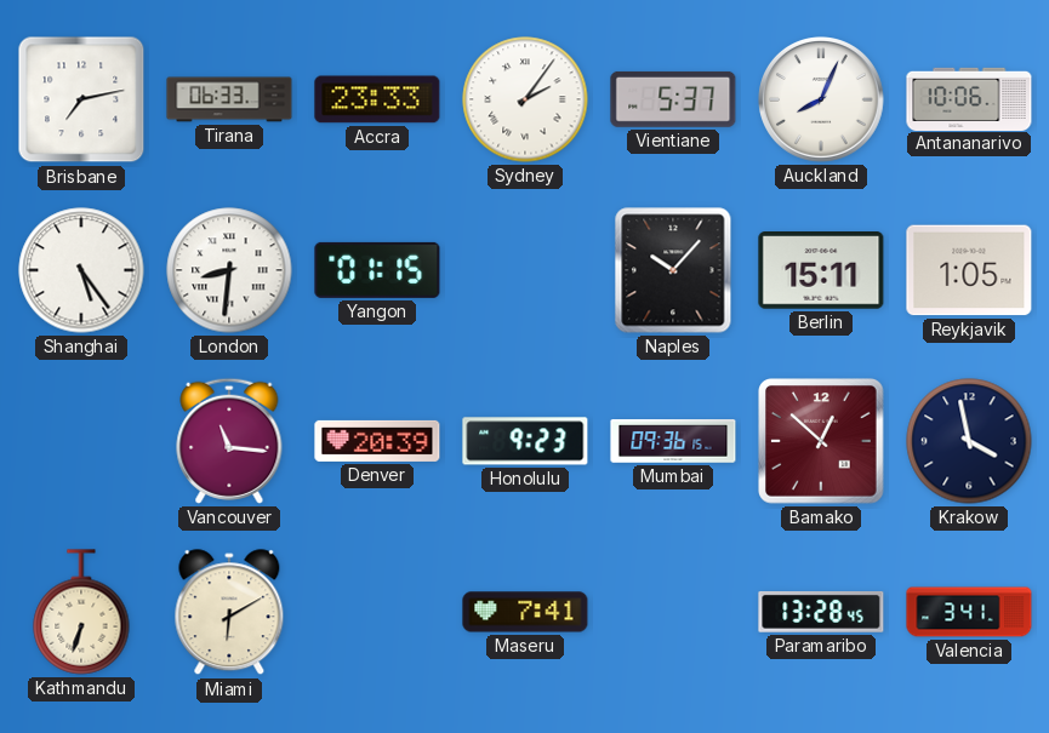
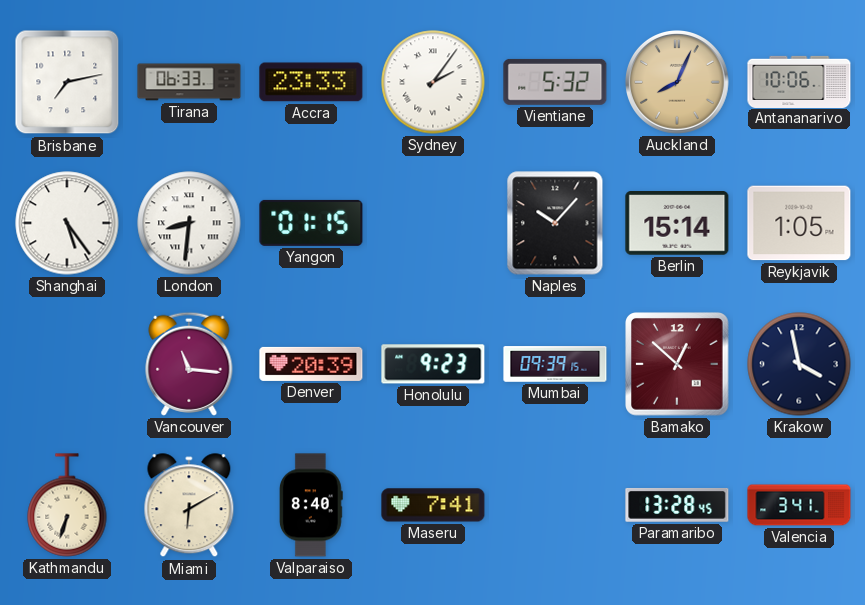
Vientiane: 5:37 -> 5:32
Auckland dial: white -> champagne
Berlin: 15:11 -> 15:14
Mumbai: 09:36 -> 09:39
Valparaiso: none -> 8:40
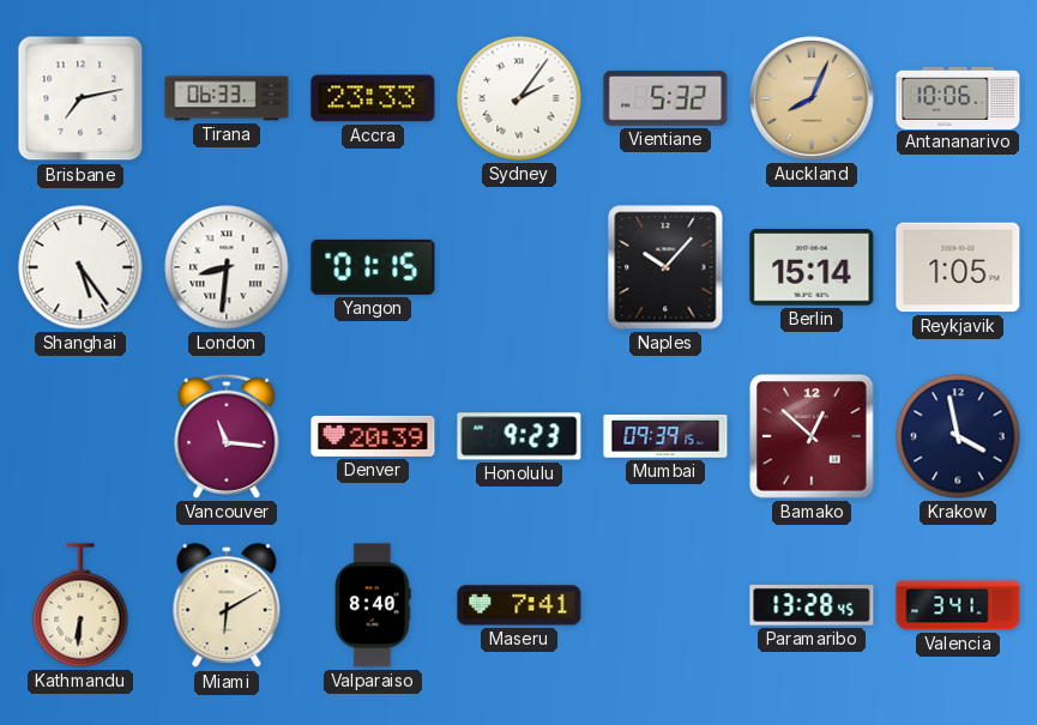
Kathmandu: 6:33 -> 6:31
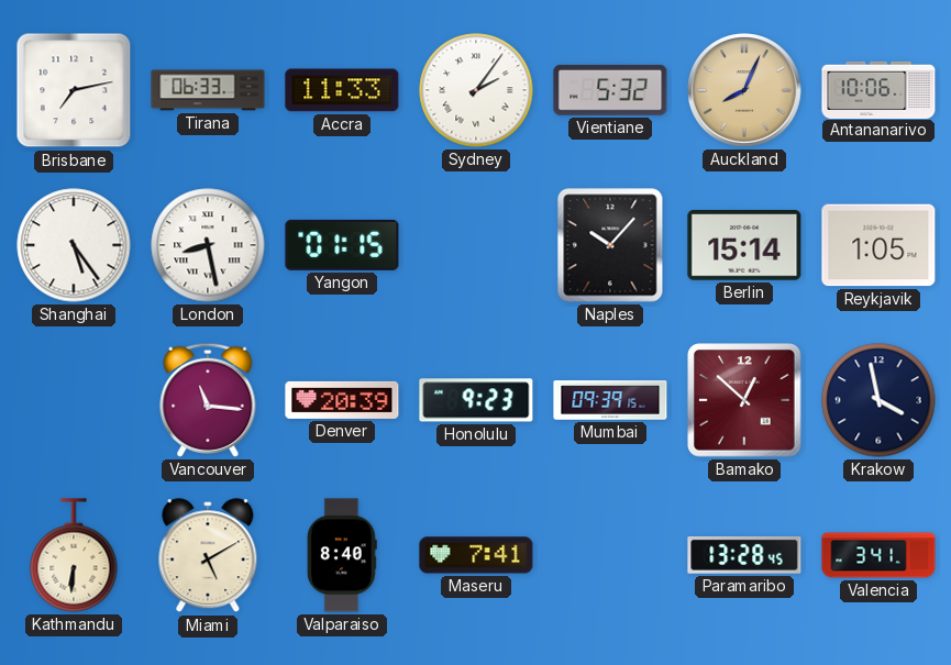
Accra: 23:33 -> 11:33
London: 8:31 -> 8:28
Miami: 6:10 -> 5:10
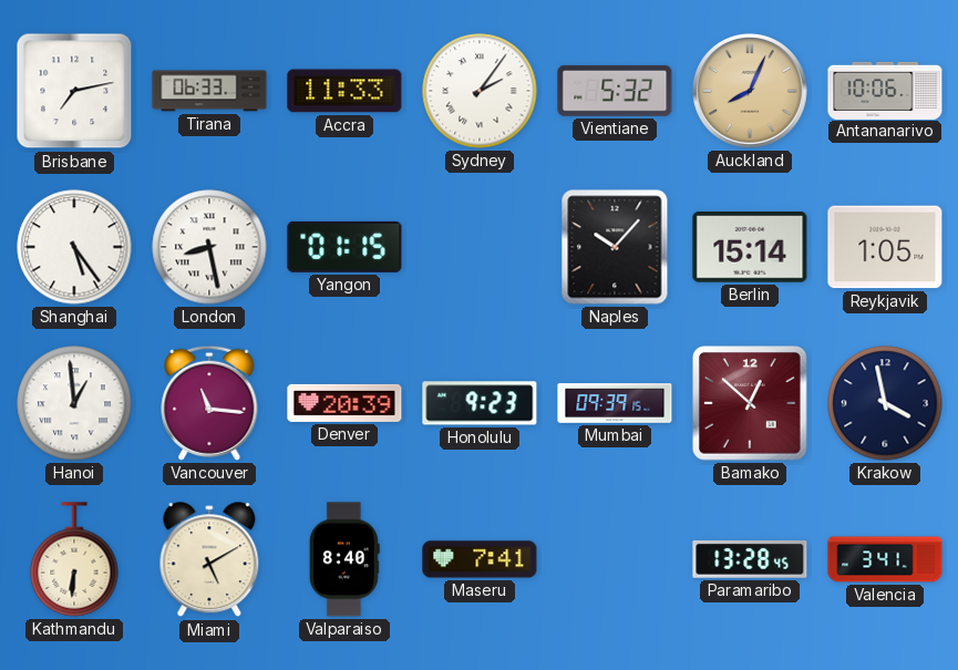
Hanoi: none -> 12:59
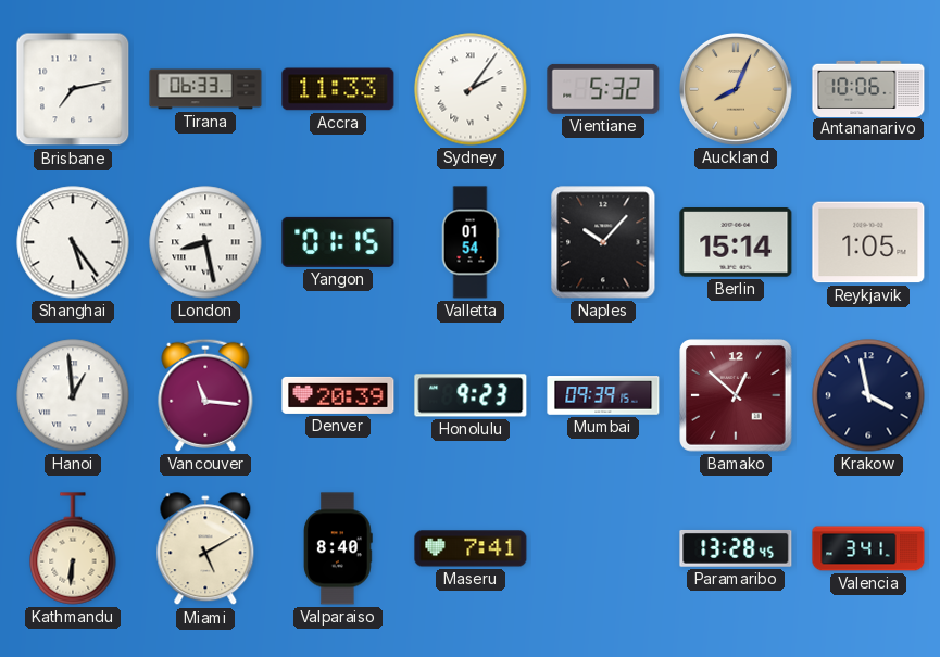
Valletta: none -> 01:54
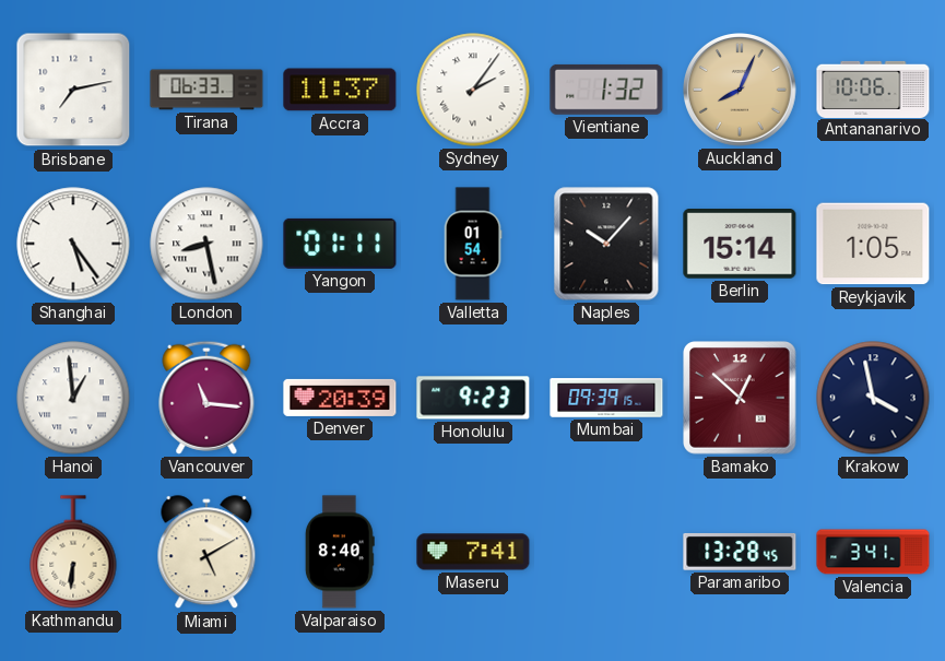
Accra: 11:33 -> 11:37
Vientiane: 5:32 -> 1:32
Yangon: 01:15 -> 01:11
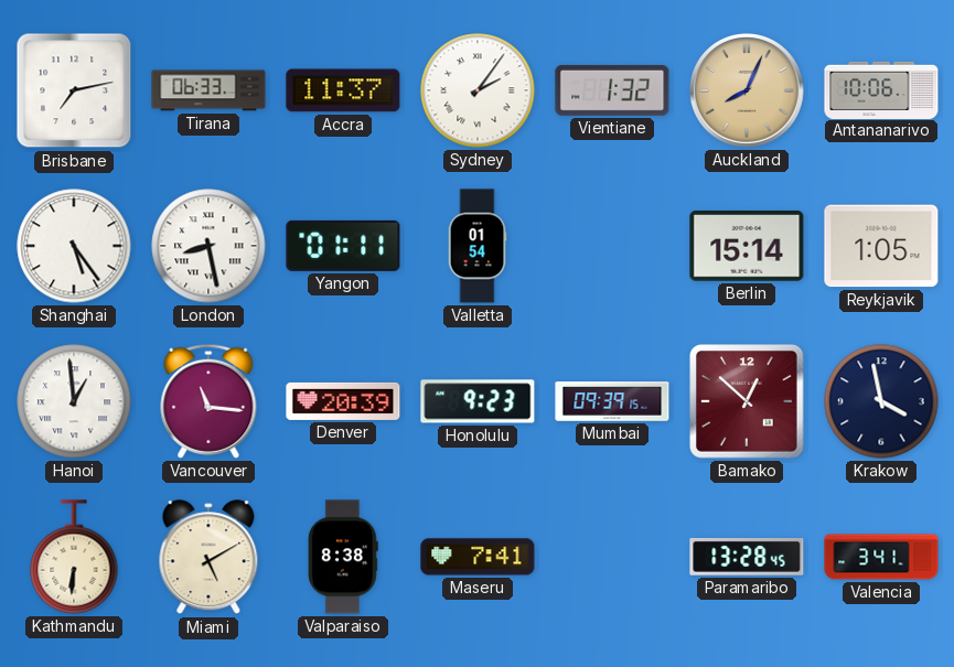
Naples: 10:07 -> none
Valparaiso: 8:40 -> 8:38
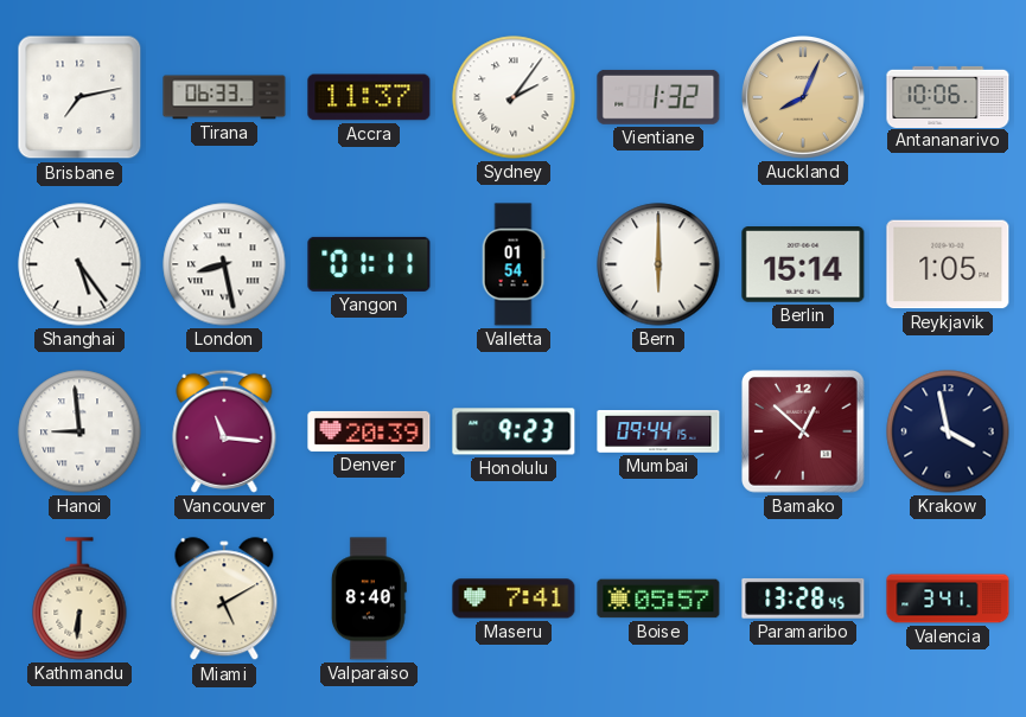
Bern: none -> 6:00
Hanoi: 12:59 -> 8:59
Mumbai: 09:39 -> 09:44
Valparaiso: 8:38 -> 8:40
Boise: none -> 05:57
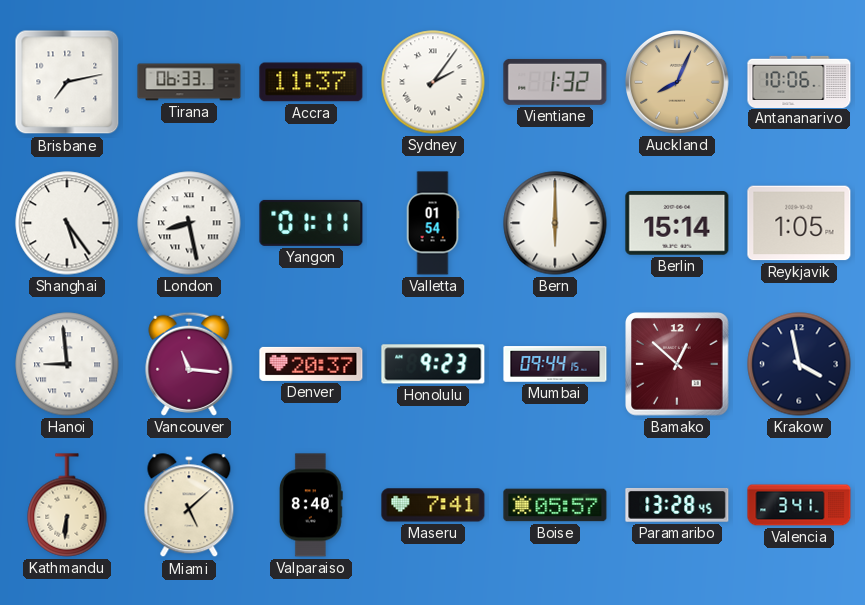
Denver: 20:39 -> 20:37
Miami: 5:10 -> 5:08
